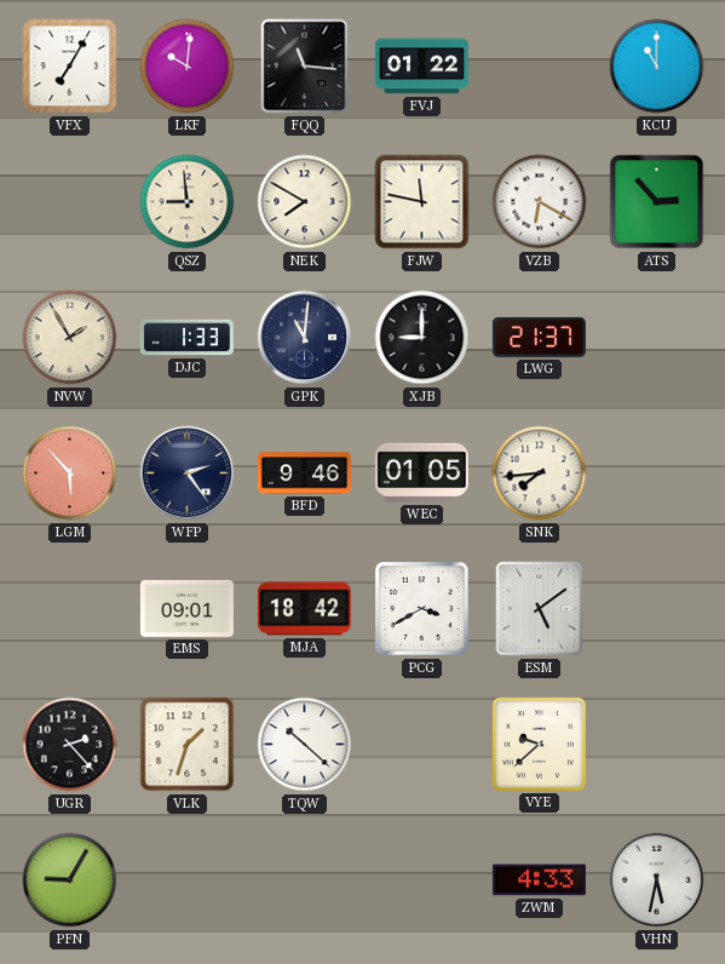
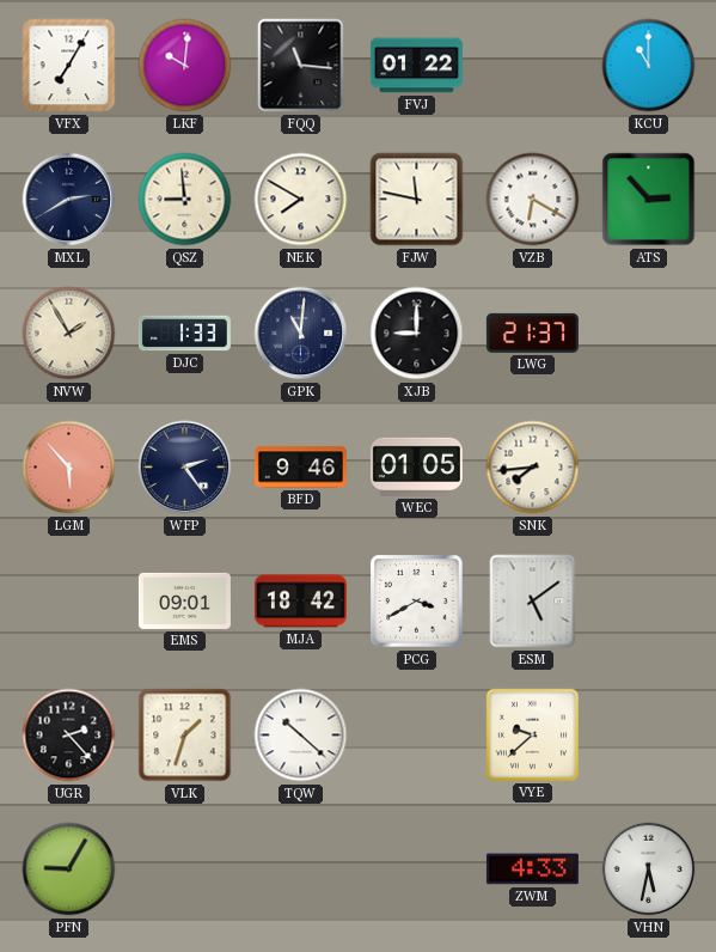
MXL: none -> 2:40
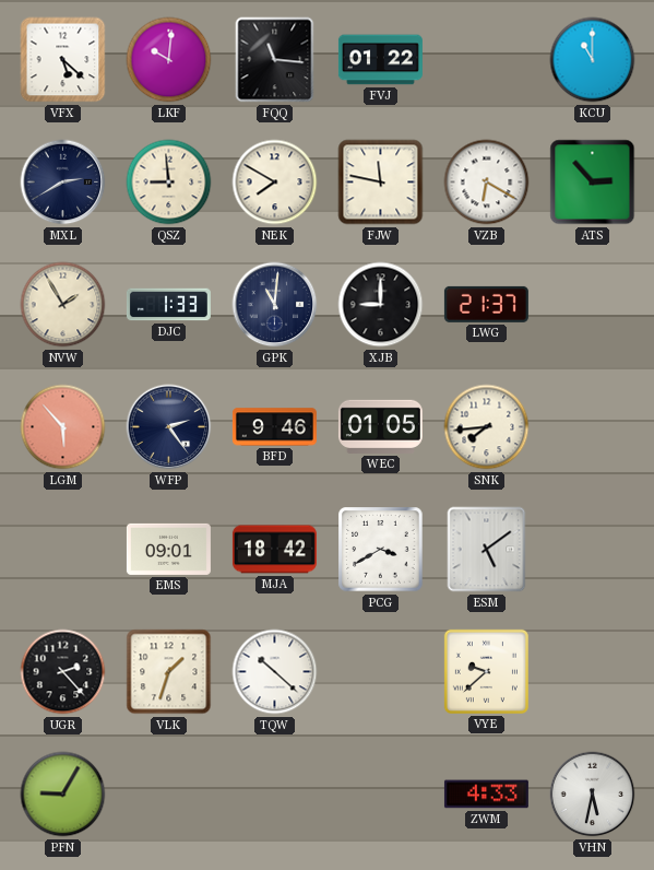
VFX: 7:05 -> 5:22
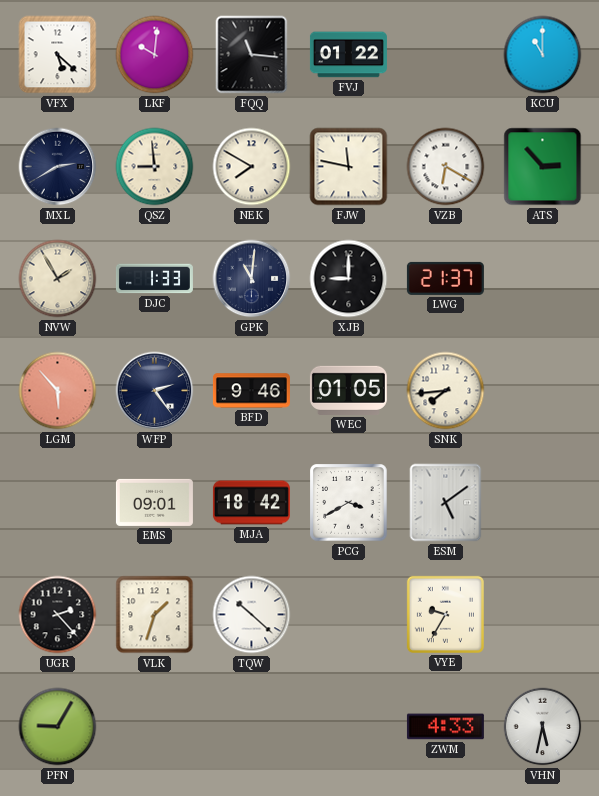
VYE: 9:38 -> 9:35
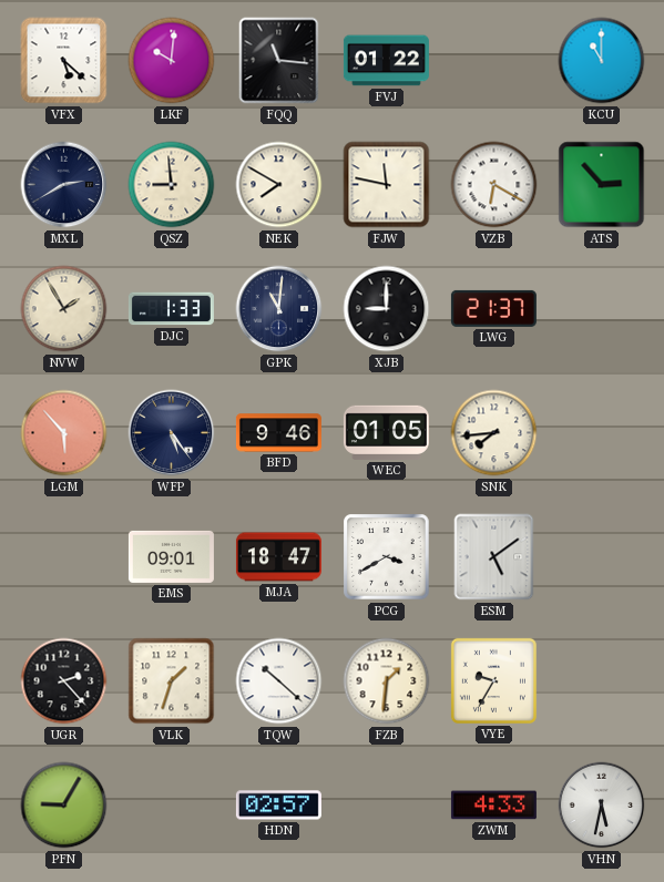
WFP: 2:24 -> 5:24
MJA: 18:42 -> 18:47
FZB: none -> 1:31
HDN: none -> 02:57
